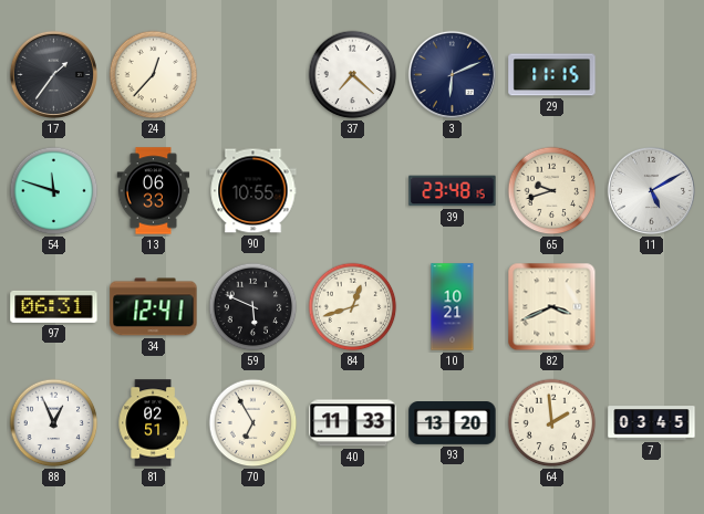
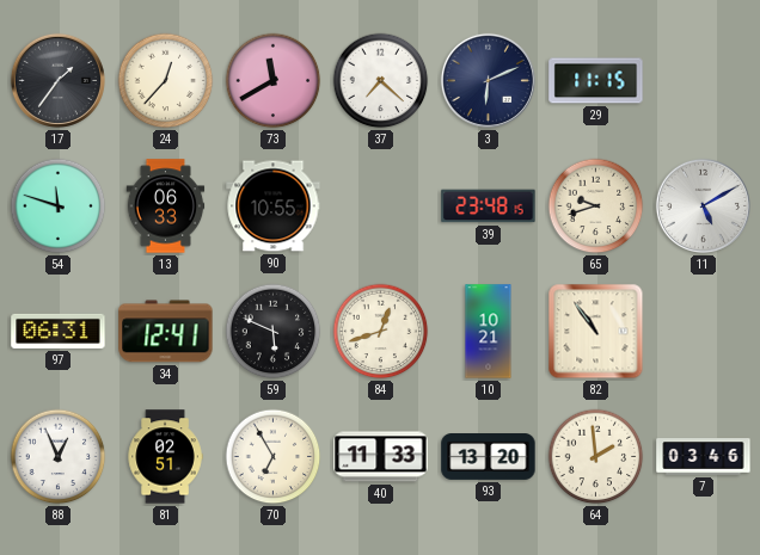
73: none -> 11:40
82: 3:41 -> 10:54
7: 03:45 -> 03:46
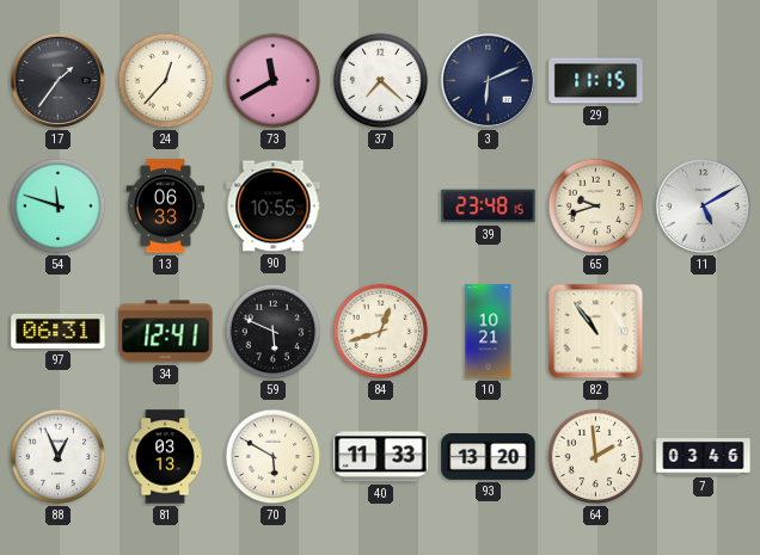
81: 02:51 -> 03:13
70: 6:55 -> 5:50
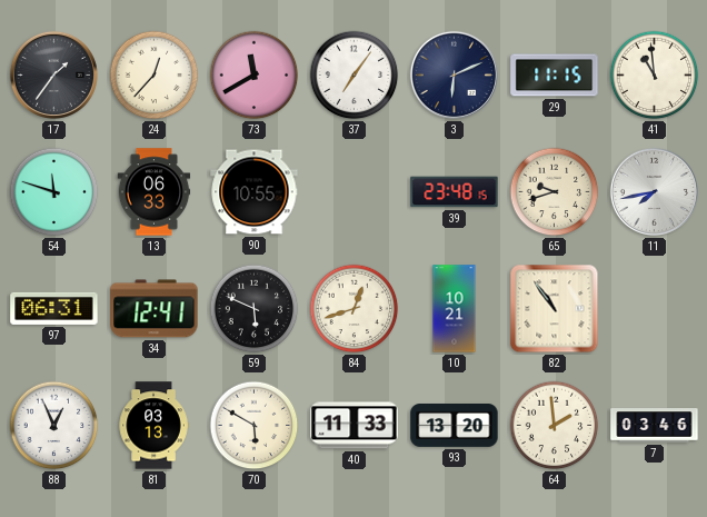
37: 7:22 -> 7:06
41: none -> 10:59
11: 5:10 -> 7:43
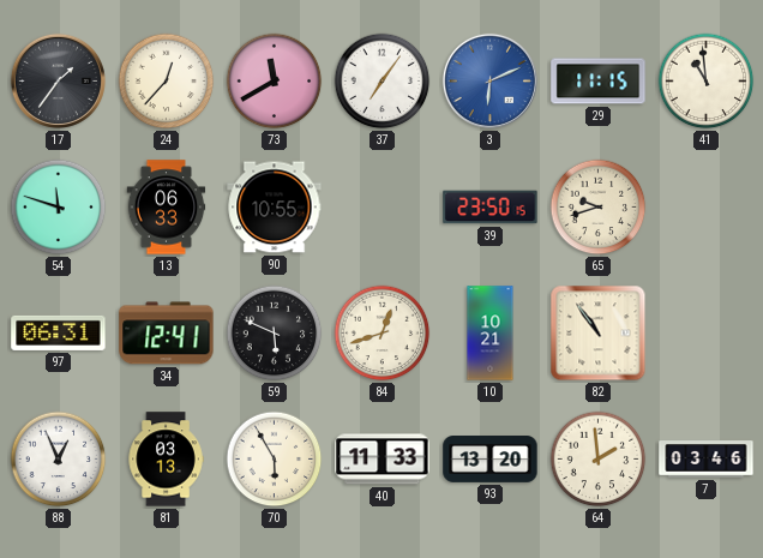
3 dial: navy -> blue
39: 23:48 -> 23:50
11: 7:43 -> none
70: 5:50 -> 5:55
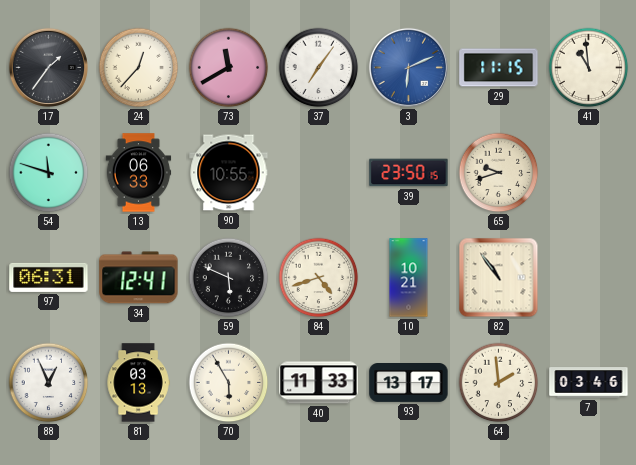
84: 12:42 -> 4:42
93: 13:20 -> 13:17
